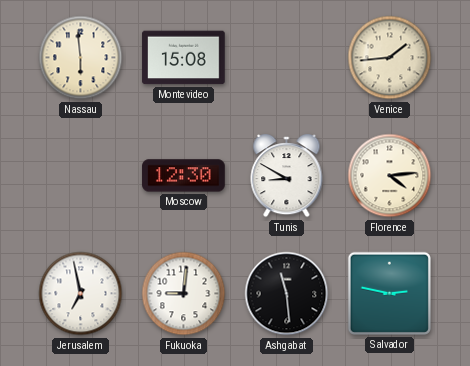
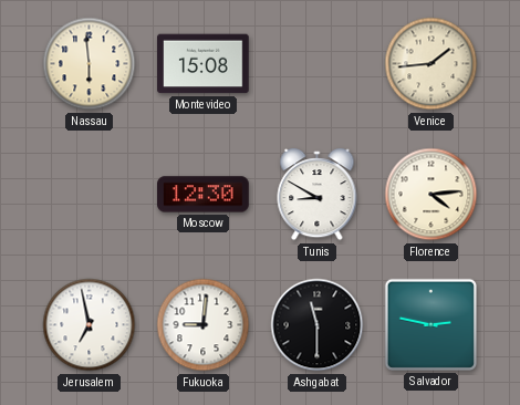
Ashgabat: 11:29 -> 11:30
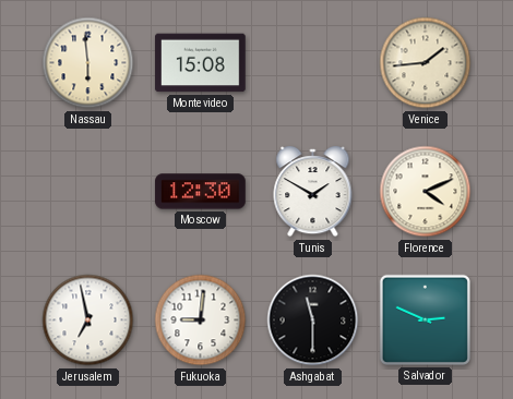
Tunis: 8:50 -> 1:50
Florence: 4:14 -> 4:11
Salvador: 2:47 -> 2:49
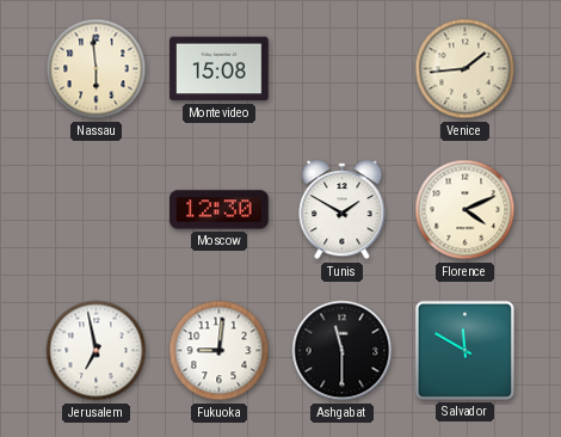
Salvador: 2:49 -> 11:50
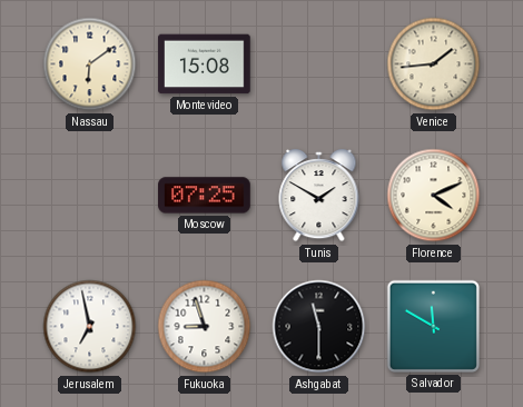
Nassau: 5:59 -> 6:09
Moscow: 12:30 -> 07:25
Fukuoka: 9:01 -> 8:57
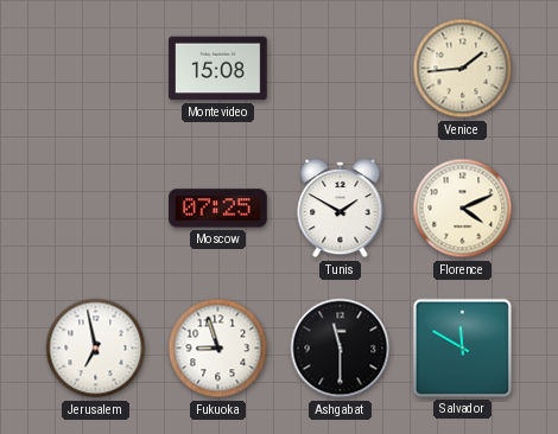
Nassau: 6:09 -> none
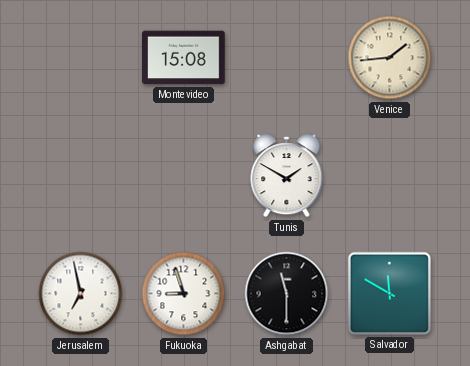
Moscow: 07:25 -> none
Florence: 4:11 -> none
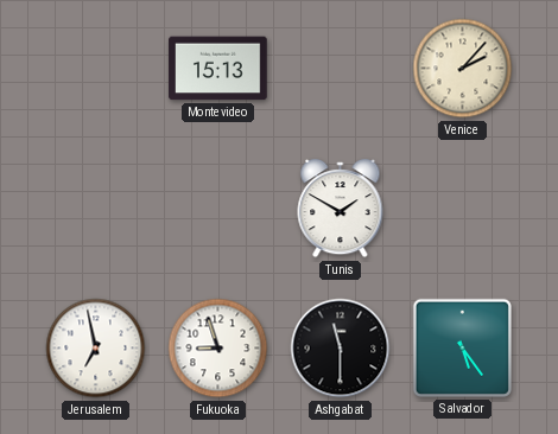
Montevideo: 15:08 -> 15:13
Venice: 1:44 -> 2:07
Salvador: 11:50 -> 5:24
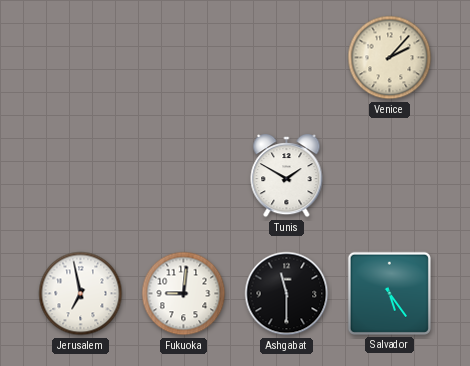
Montevideo: 15:13 -> none
Fukuoka: 8:57 -> 9:01
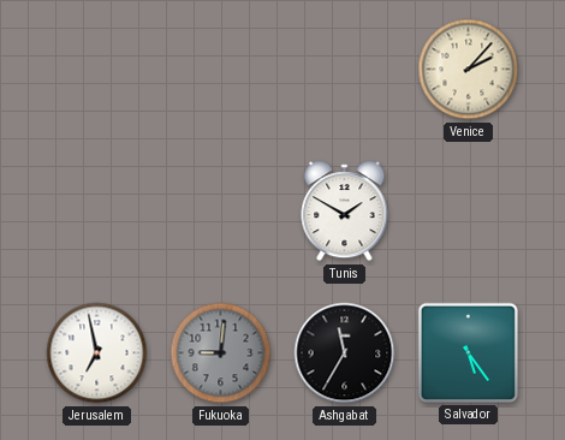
Fukuoka dial: white -> grey
Ashgabat: 11:30 -> 11:35
